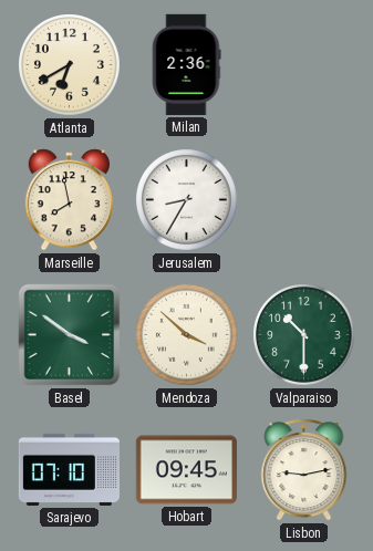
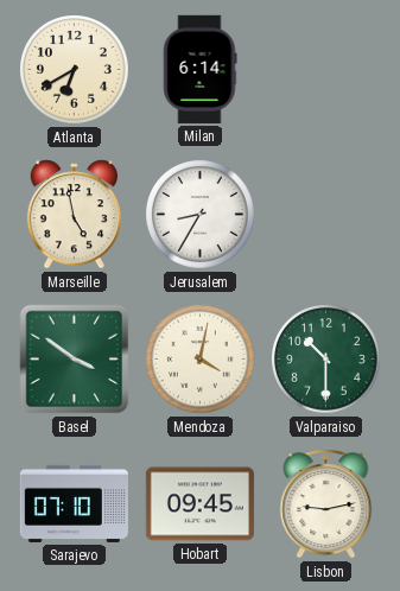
Milan: 2:36 -> 6:14
Marseille: 7:58 -> 4:58
Mendoza: 3:52 -> 4:02
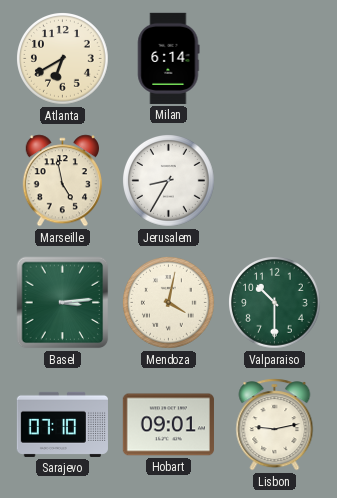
Basel: 3:51 -> 3:14
Hobart: 09:45 -> 09:01
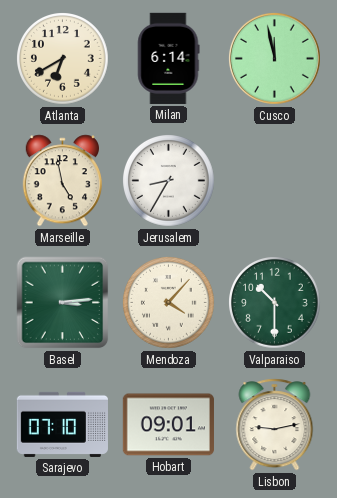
Cusco: none -> 11:58
Mendoza: 4:02 -> 4:07
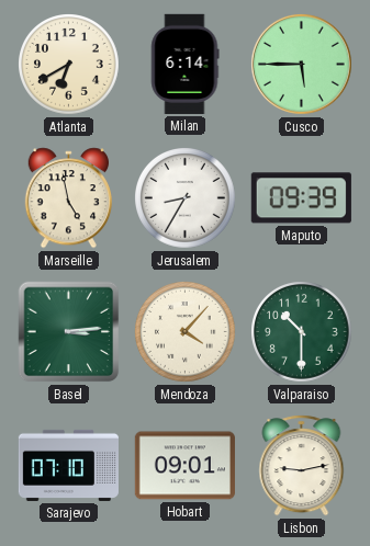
Cusco: 11:58 -> 5:45
Maputo: none -> 09:39
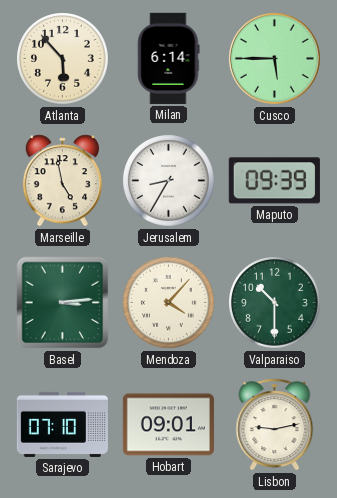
Atlanta: 6:40 -> 5:53
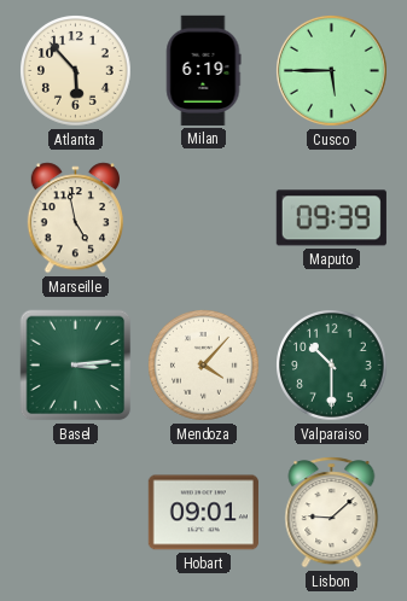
Milan: 6:14 -> 6:19
Jerusalem: 8:35 -> none
Sarajevo: 07:10 -> none
Lisbon: 9:13 -> 9:08
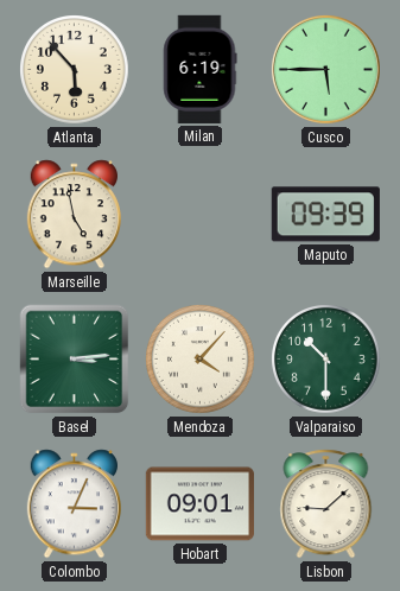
Colombo: none -> 3:04
